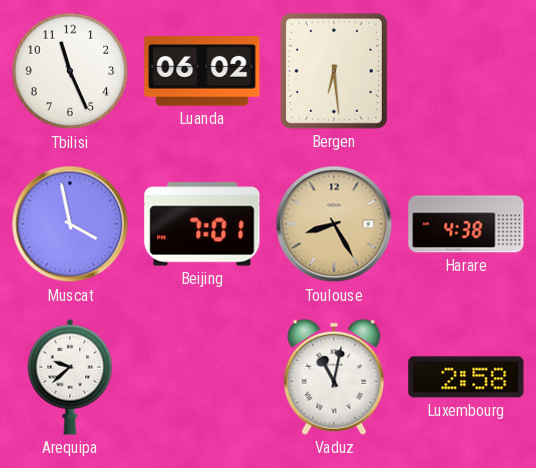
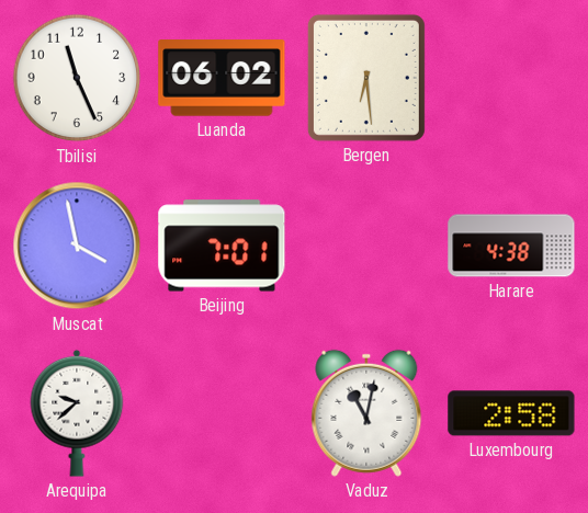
Toulouse: 8:25 -> none
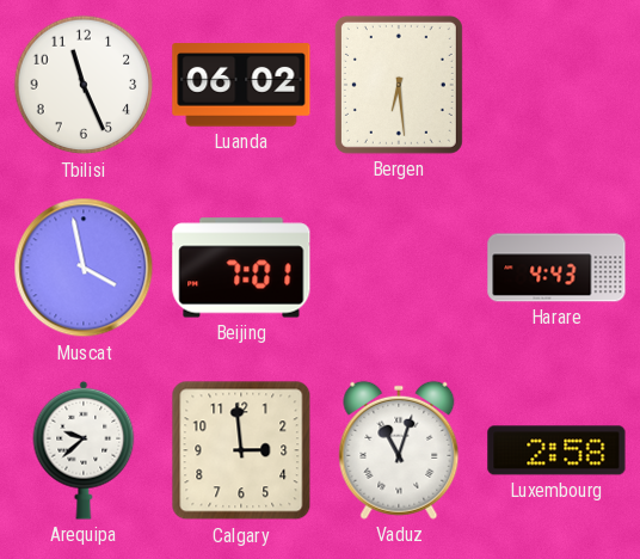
Harare: 4:38 -> 4:43
Calgary: none -> 2:59
Vaduz: 11:02 -> 11:03
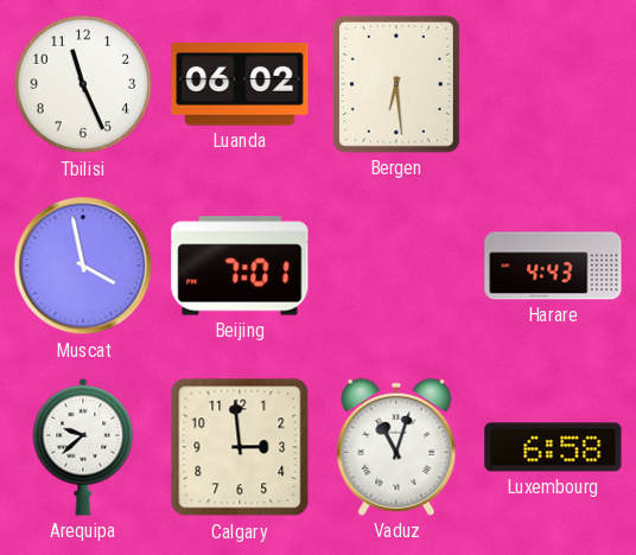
Luxembourg: 2:58 -> 6:58
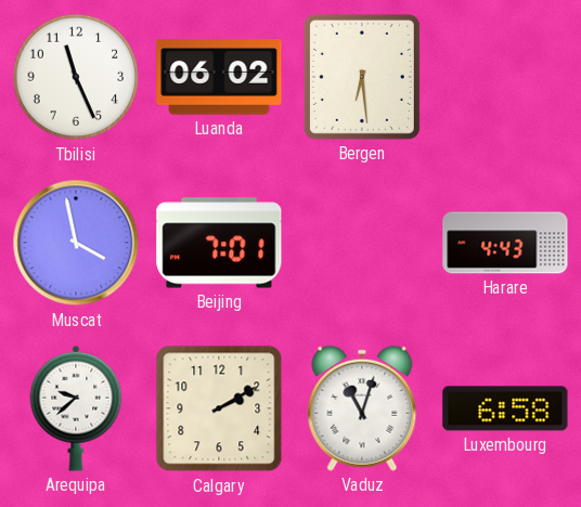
Calgary: 2:59 -> 2:10
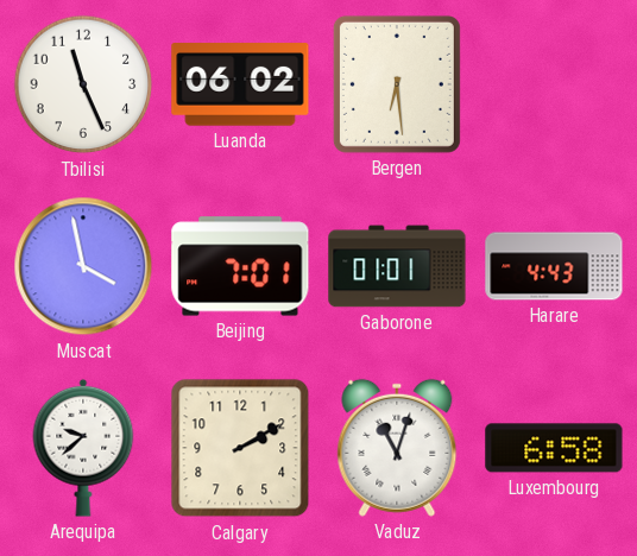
Gaborone: none -> 01:01
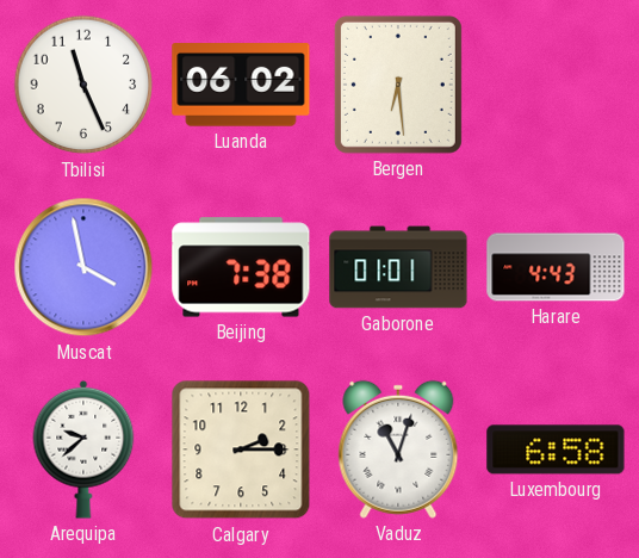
Beijing: 7:01 -> 7:38
Calgary: 2:10 -> 2:15
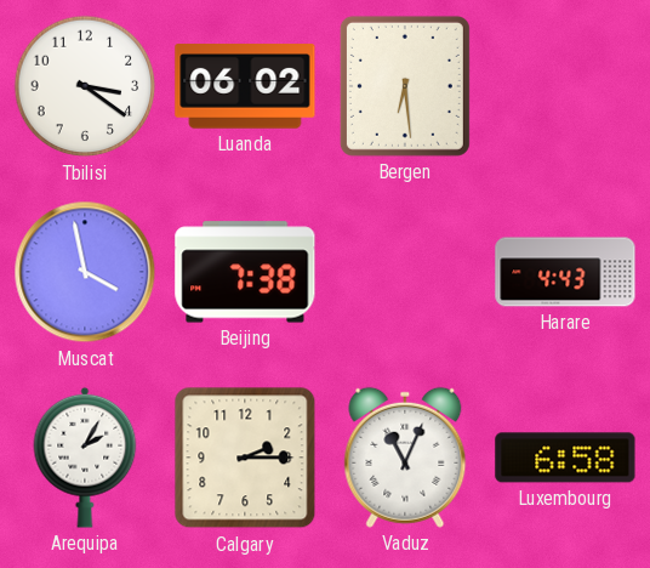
Tbilisi: 11:26 -> 3:21
Gaborone: 01:01 -> none
Arequipa: 9:38 -> 2:05
Vaduz: 11:03 -> 11:04
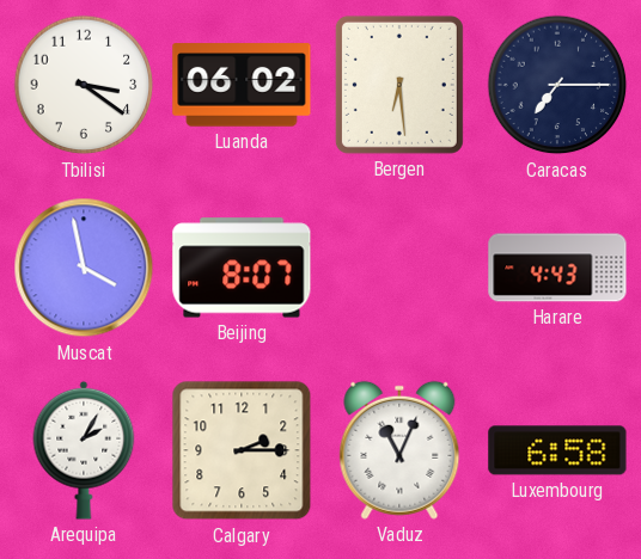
Caracas: none -> 7:15
Beijing: 7:38 -> 8:07
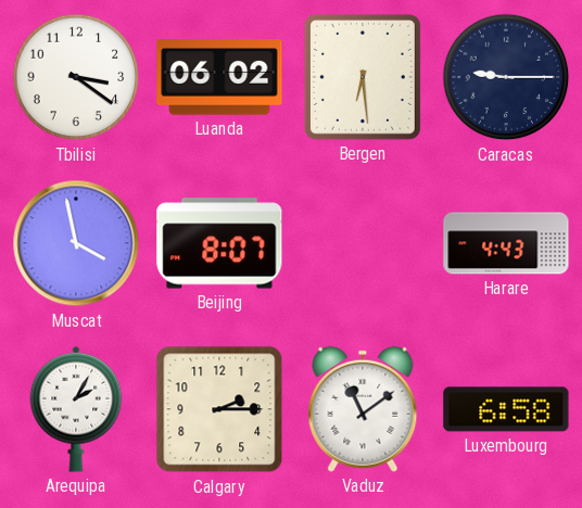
Caracas: 7:15 -> 9:15
Vaduz: 11:04 -> 11:09
